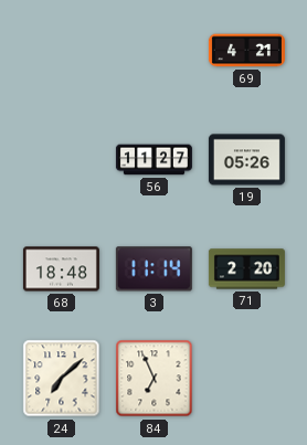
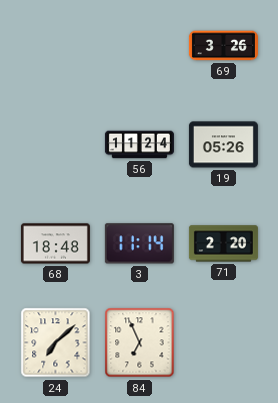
69: 4:21 -> 3:26
56: 11:27 -> 11:24
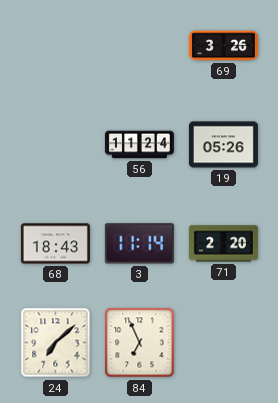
68: 18:48 -> 18:43
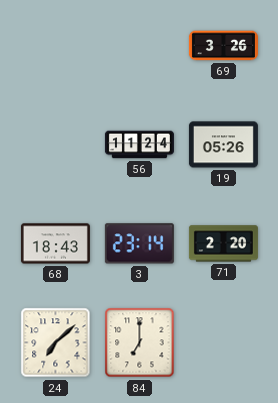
3: 11:14 -> 23:14
84: 6:56 -> 7:00
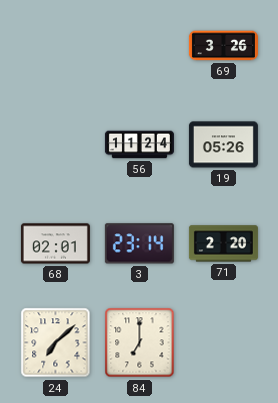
68: 18:43 -> 02:01
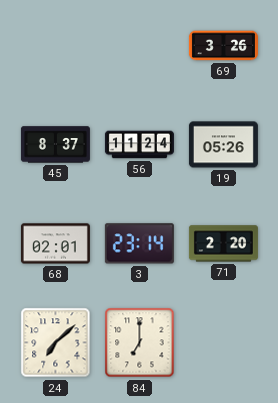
45: none -> 8:37
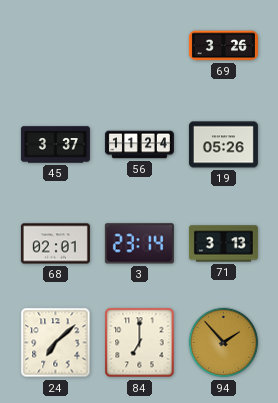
45: 8:37 -> 3:37
71: 2:20 -> 3:13
94: none -> 1:53
